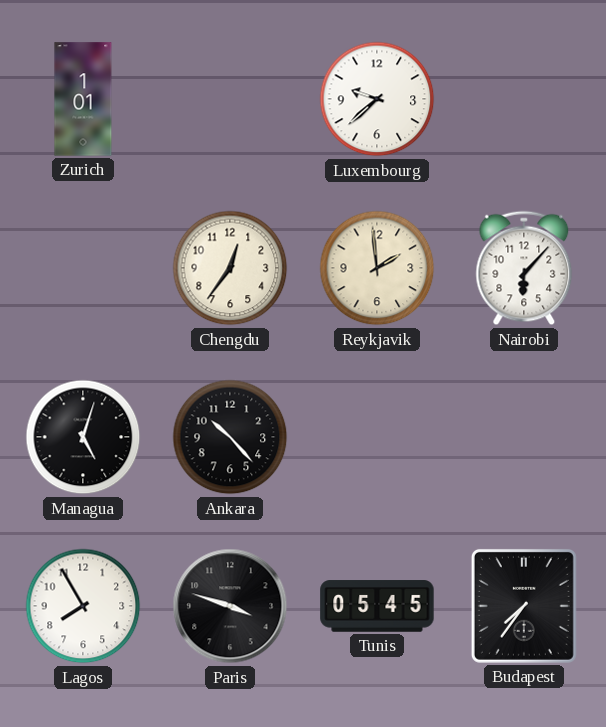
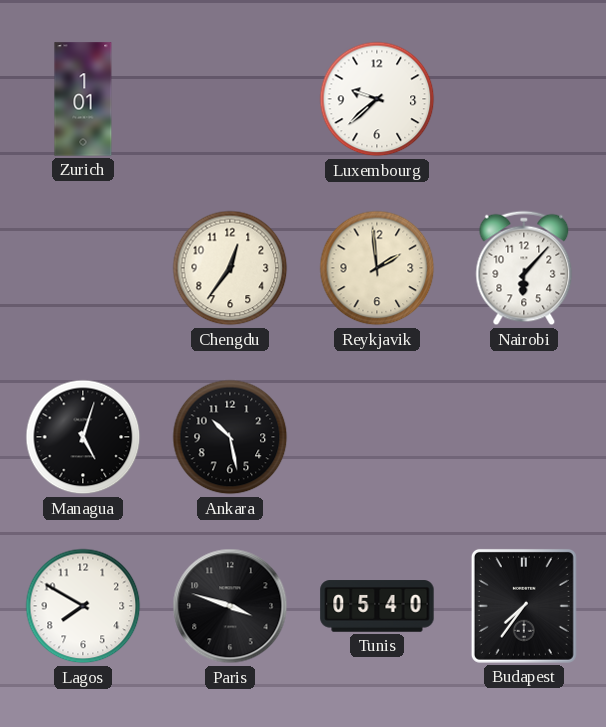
Ankara: 10:23 -> 10:28
Lagos: 7:55 -> 7:50
Tunis: 05:45 -> 05:40
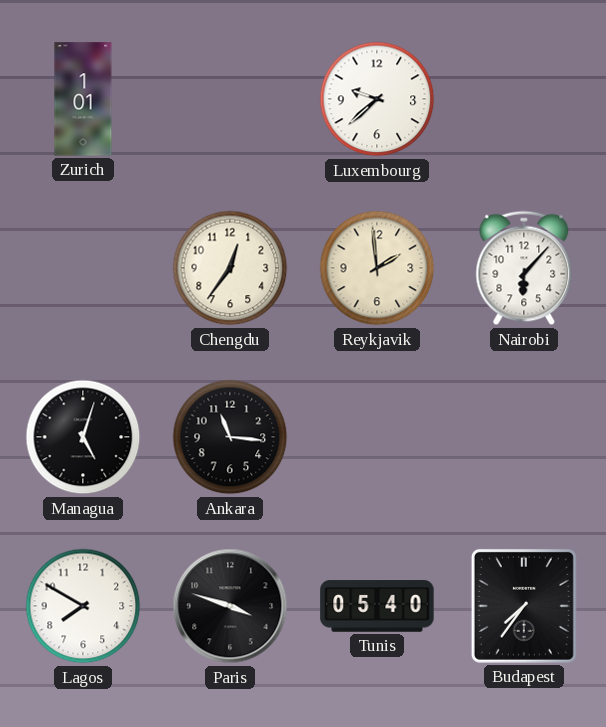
Ankara: 10:28 -> 11:16
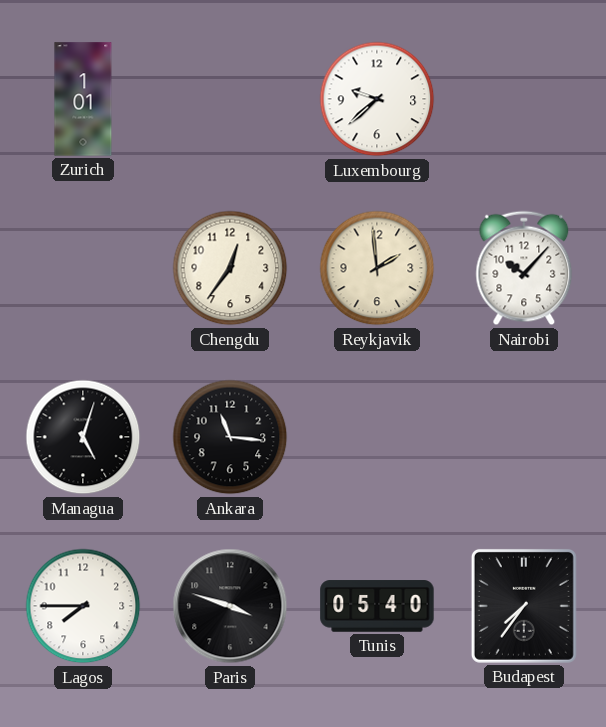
Nairobi: 6:07 -> 10:07
Lagos: 7:50 -> 7:45
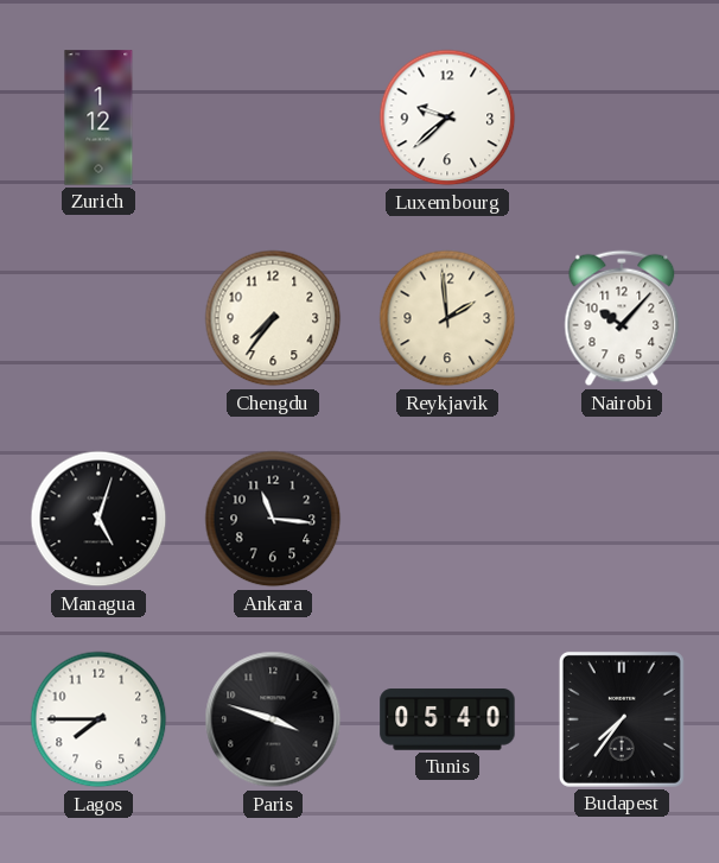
Zurich: 1:01 -> 1:12
Chengdu: 12:36 -> 7:36
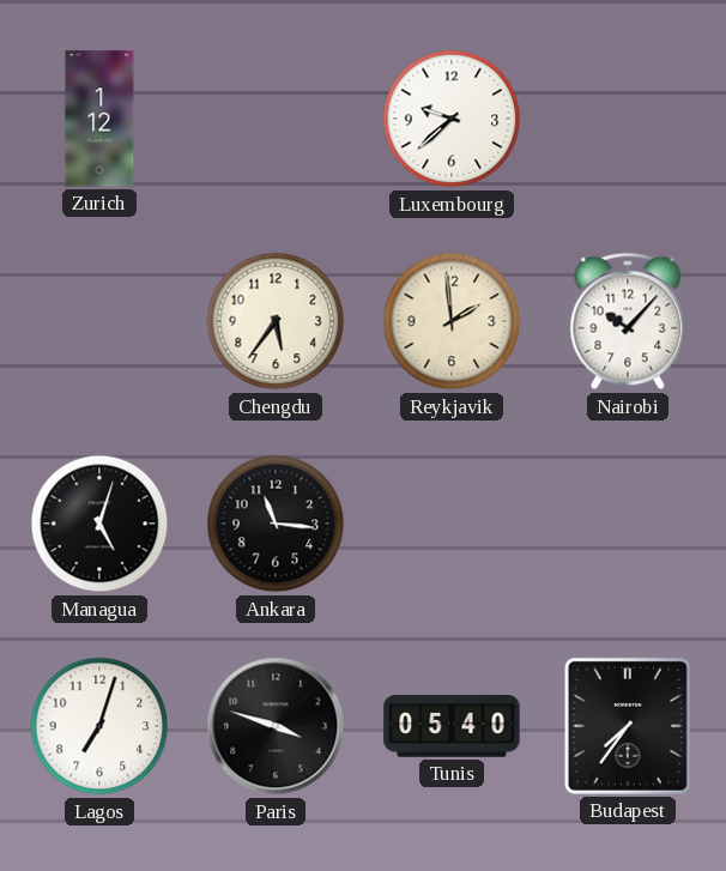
Chengdu: 7:36 -> 5:36
Lagos: 7:45 -> 7:03
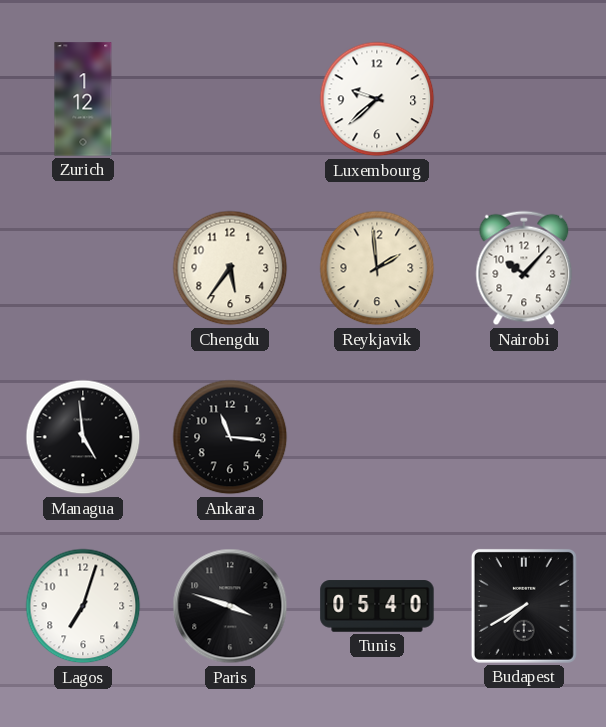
Managua: 5:03 -> 4:59
Budapest: 7:36 -> 7:40
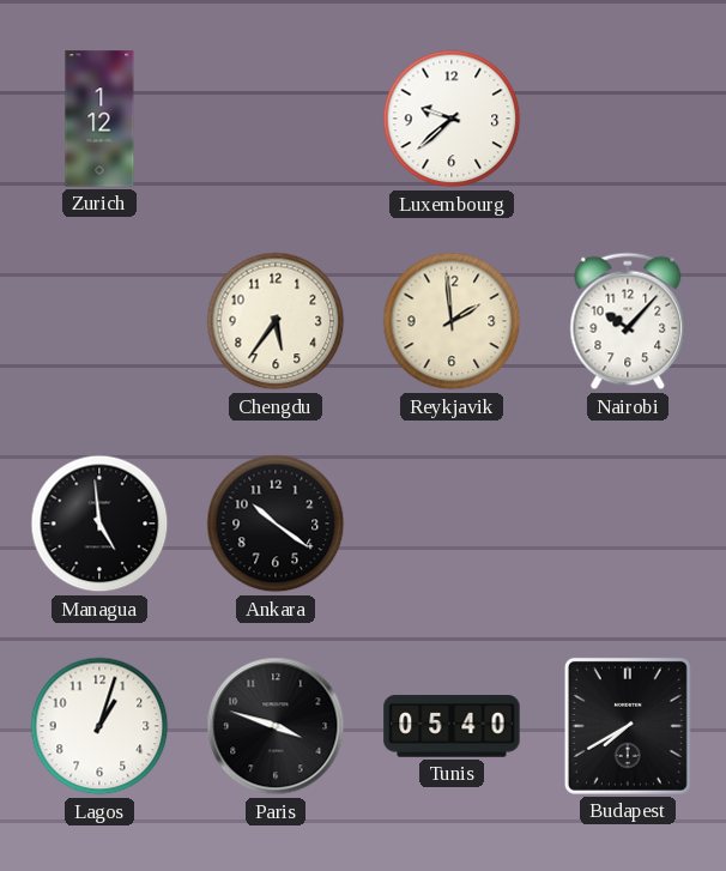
Ankara: 11:16 -> 10:21
Lagos: 7:03 -> 1:03
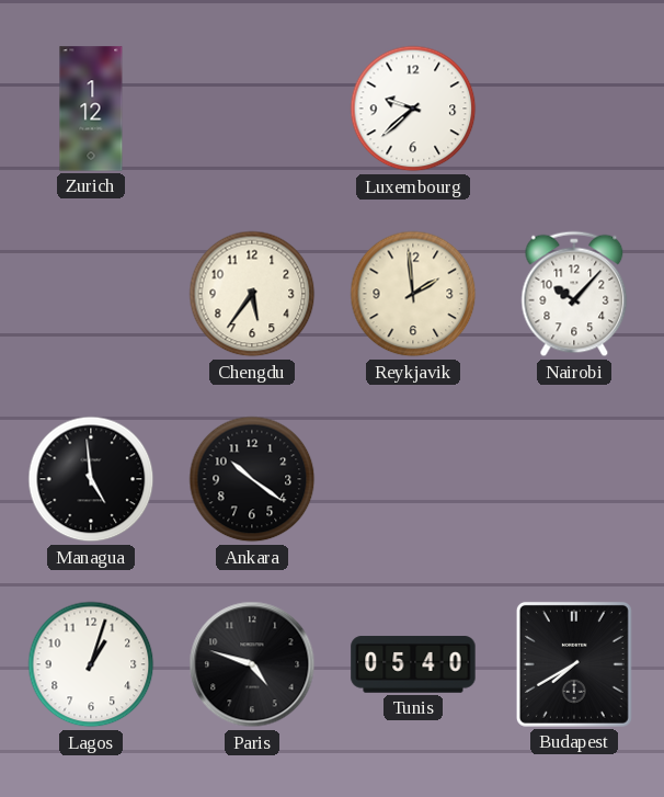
Paris: 3:48 -> 4:48
